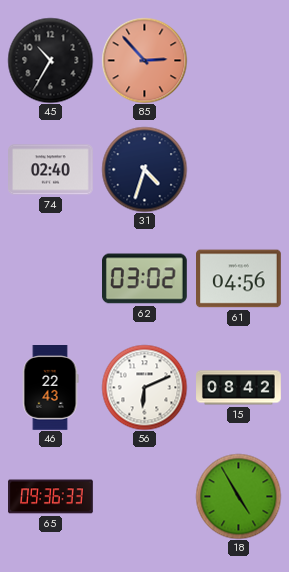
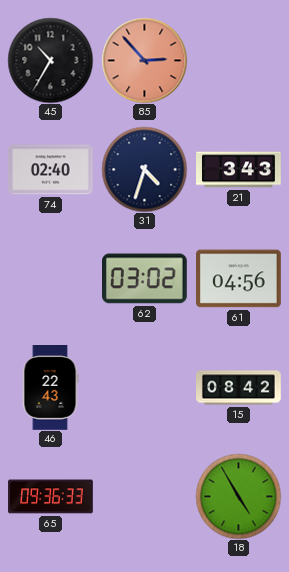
21: none -> 3:43
56: 6:11 -> none
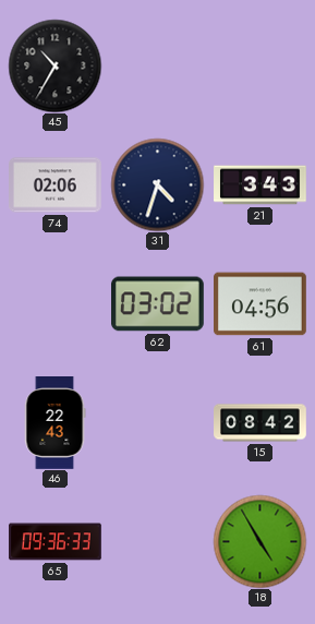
85: 2:53 -> none
74: 02:40 -> 02:06
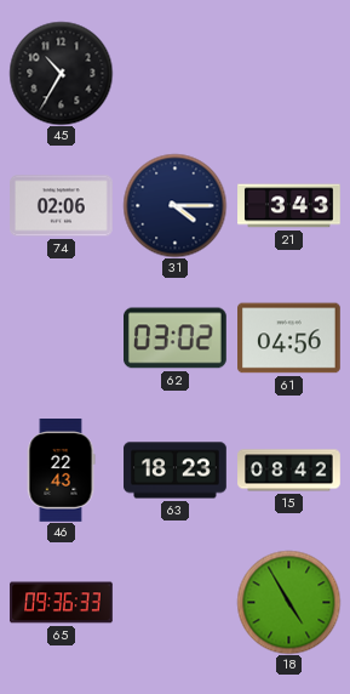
31: 4:33 -> 4:15
63: none -> 18:23
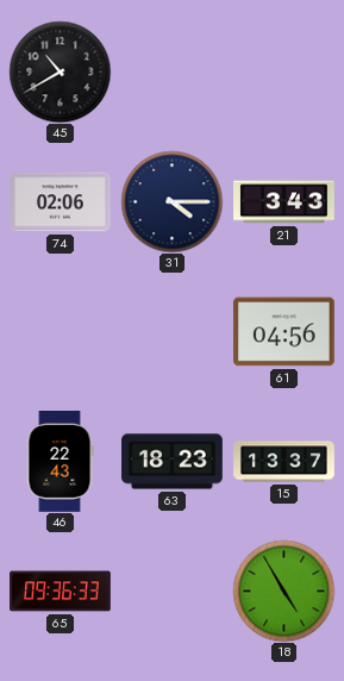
45: 10:35 -> 10:40
62: 03:02 -> none
15: 08:42 -> 13:37
